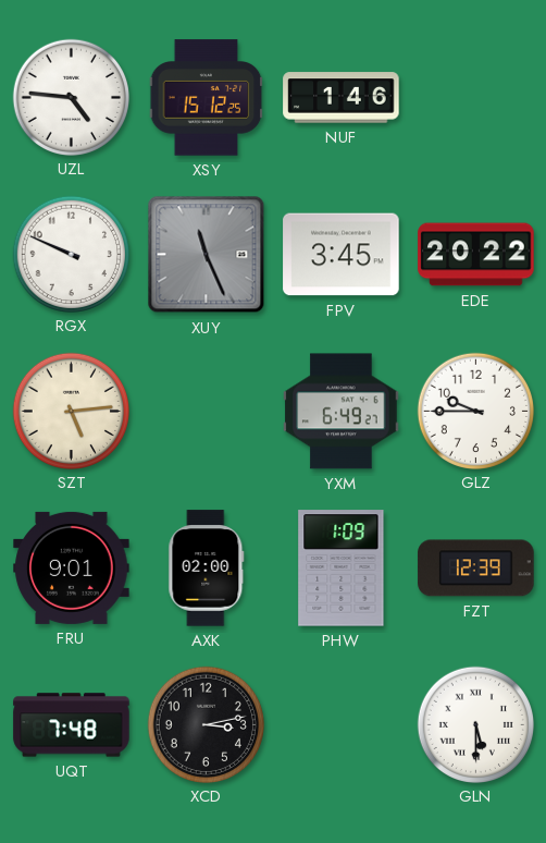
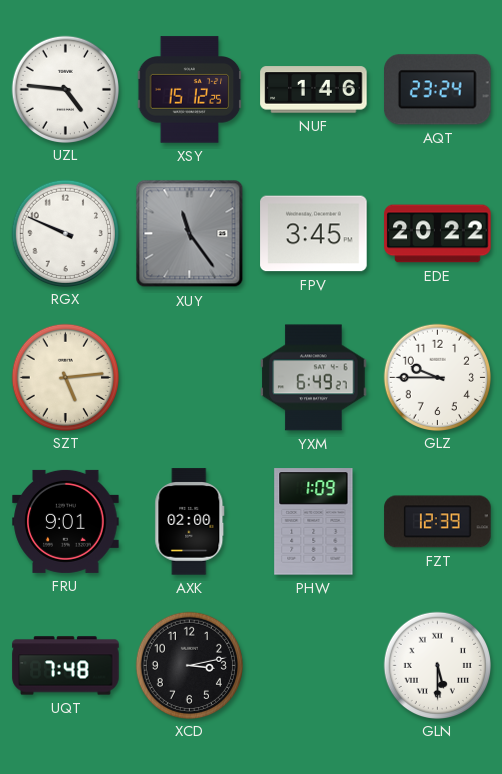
AQT: none -> 23:24
XUY: 11:26 -> 11:24
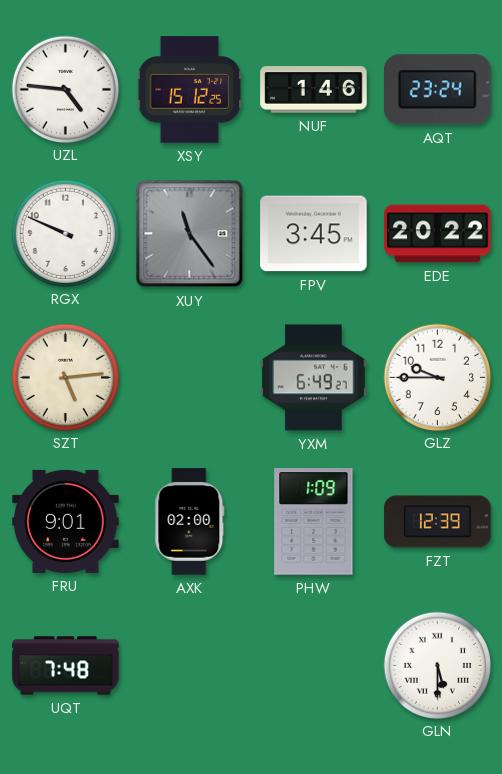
XCD: 3:13 -> none
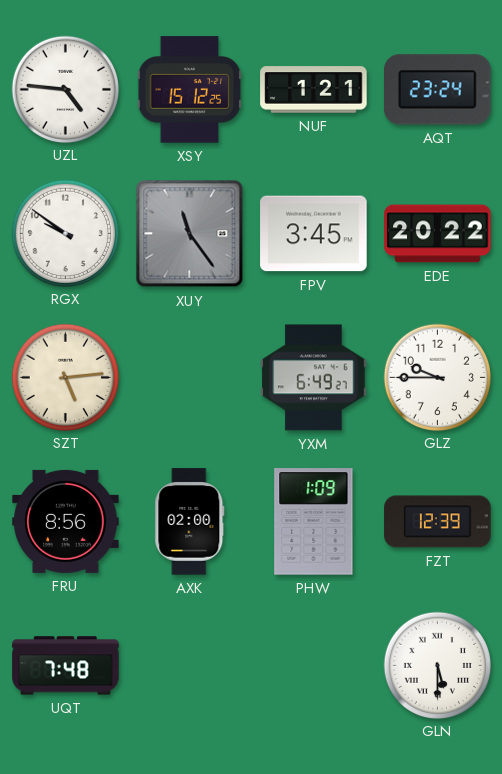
NUF: 1:46 -> 1:21
RGX: 9:49 -> 9:51
FRU: 9:01 -> 8:56
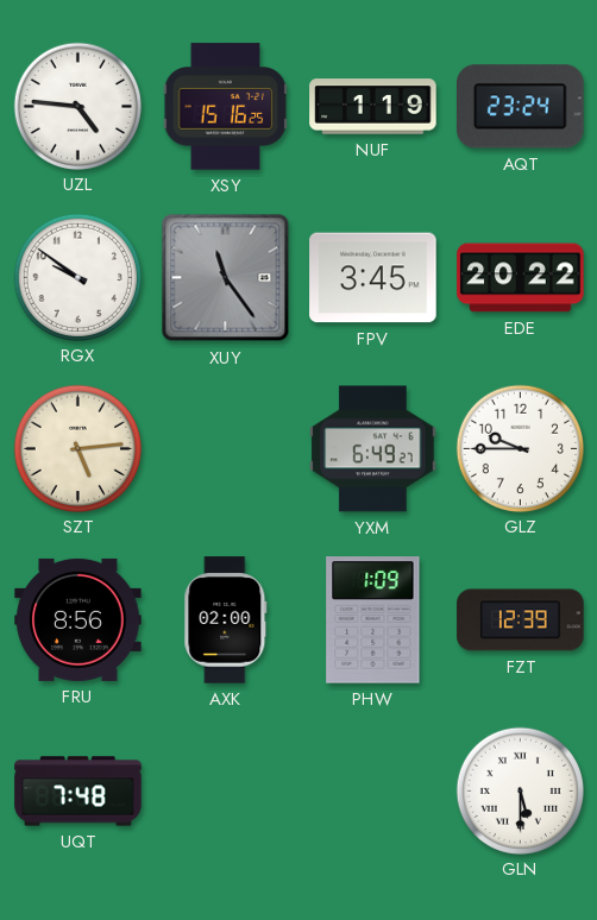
XSY: 15:12 -> 15:16
NUF: 1:21 -> 1:19
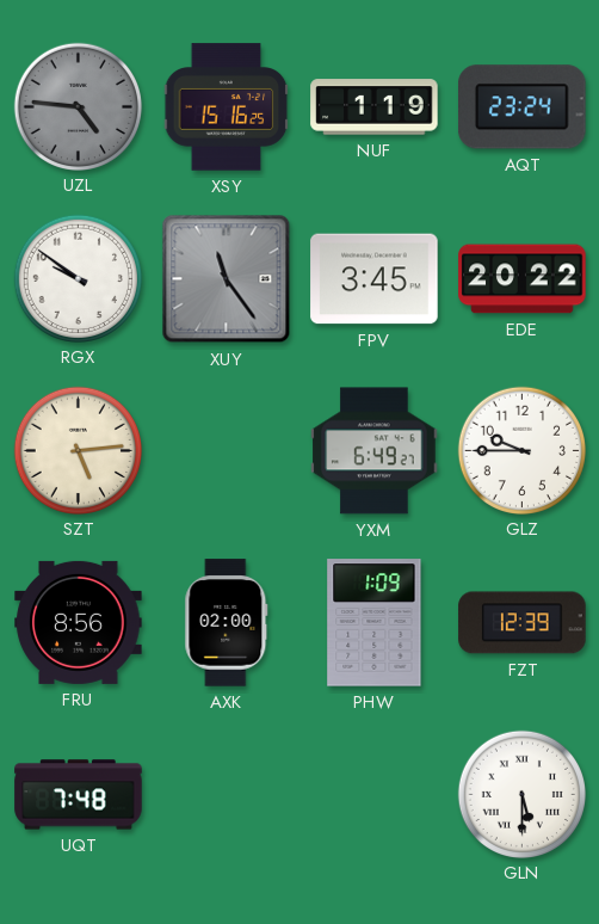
UZL dial: white -> grey
